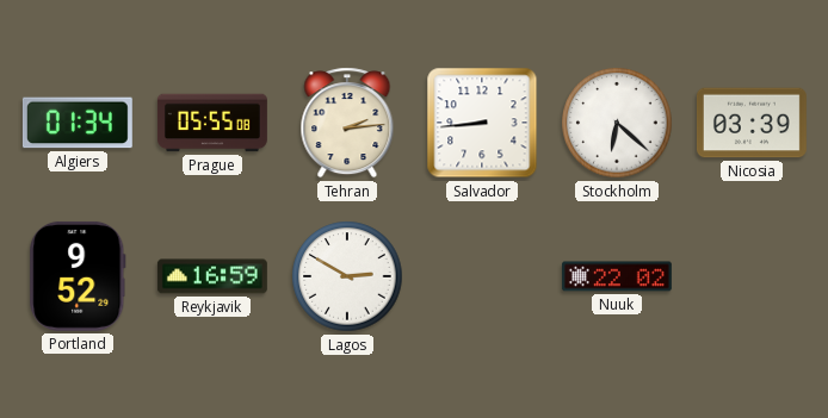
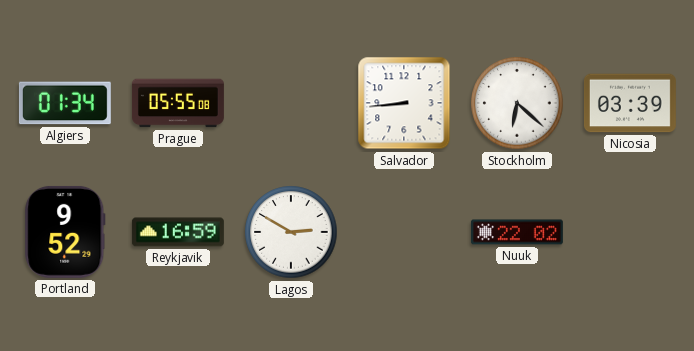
Tehran: 2:14 -> none
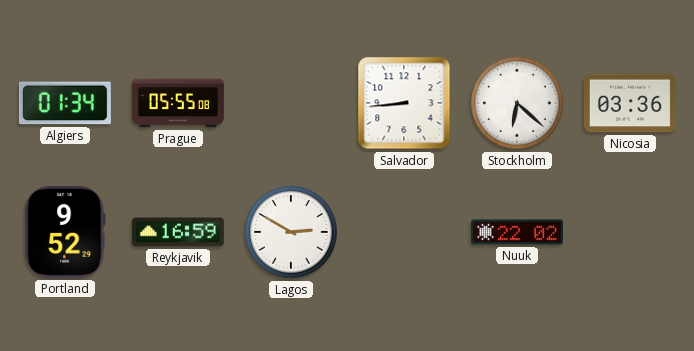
Nicosia: 03:39 -> 03:36
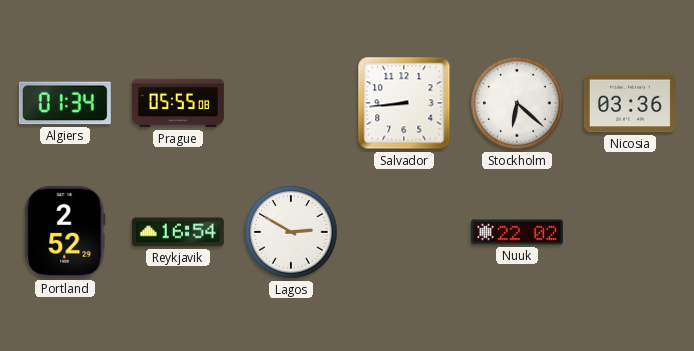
Portland: 9:52 -> 2:52
Reykjavik: 16:59 -> 16:54
